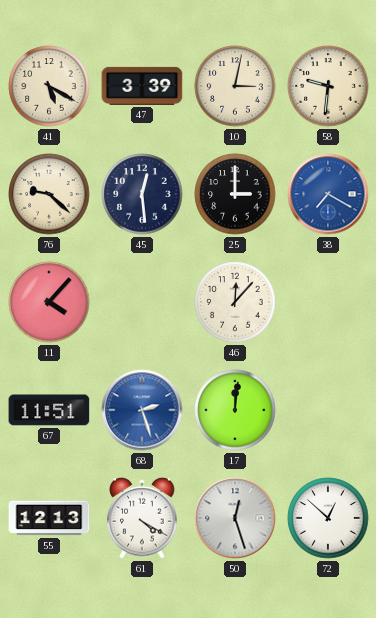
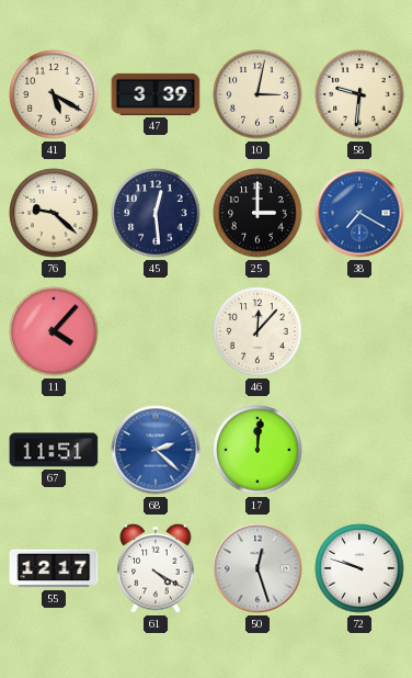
68: 2:27 -> 2:22
55: 12:13 -> 12:17
72: 12:52 -> 9:48
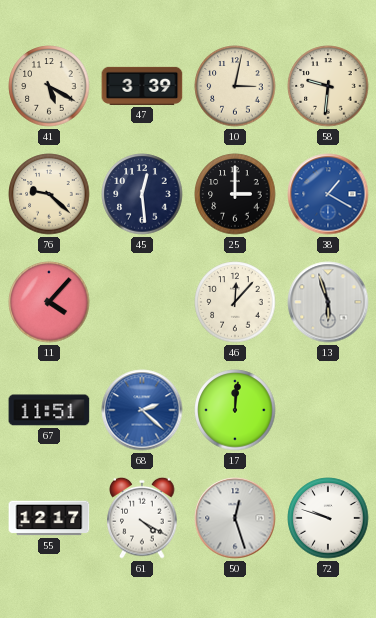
38: 7:20 -> 1:20
13: none -> 5:57
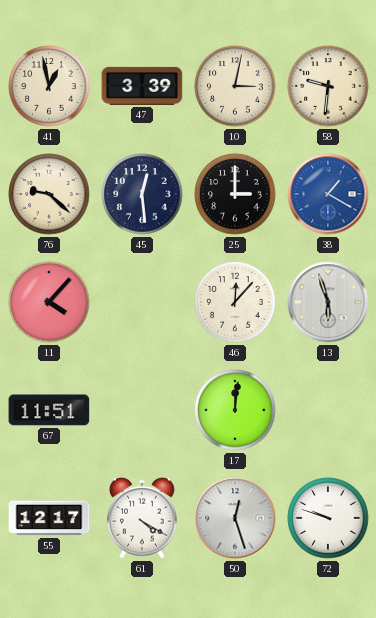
41: 5:20 -> 12:58
68: 2:22 -> none
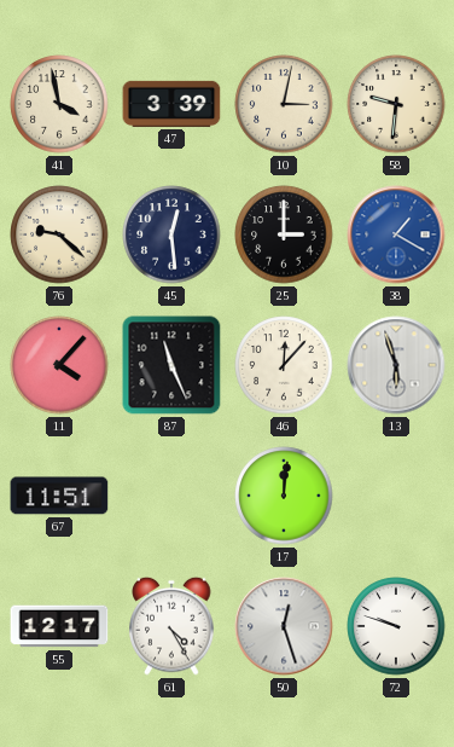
41: 12:58 -> 3:58
87: none -> 11:26
61: 4:20 -> 4:25
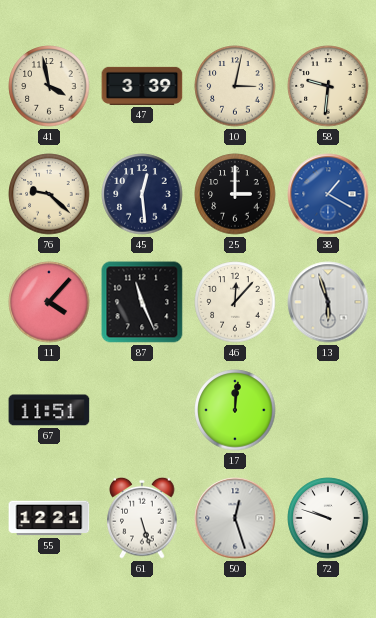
55: 12:17 -> 12:21
61: 4:25 -> 5:27
